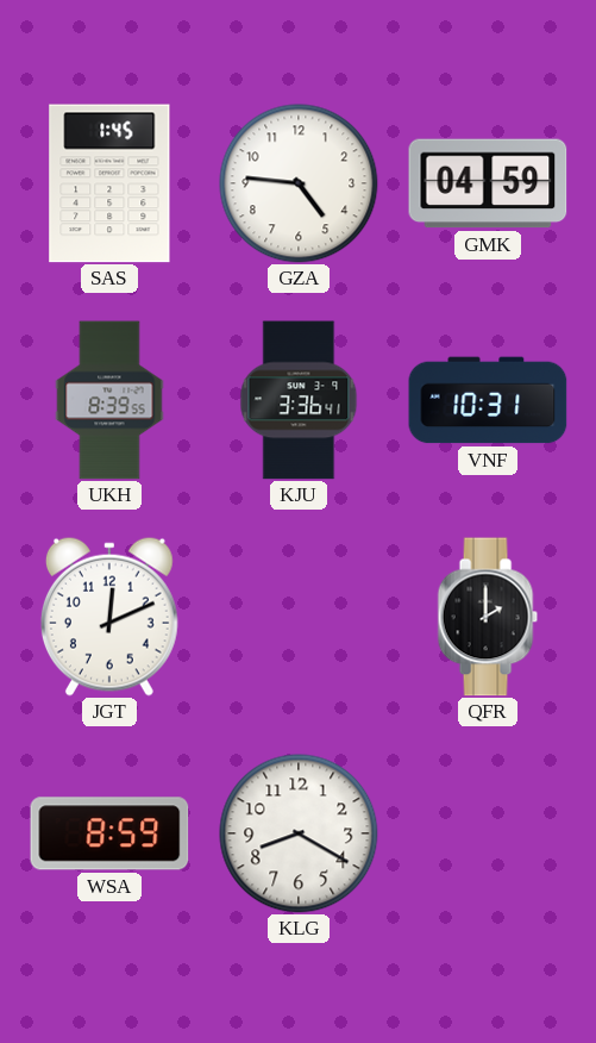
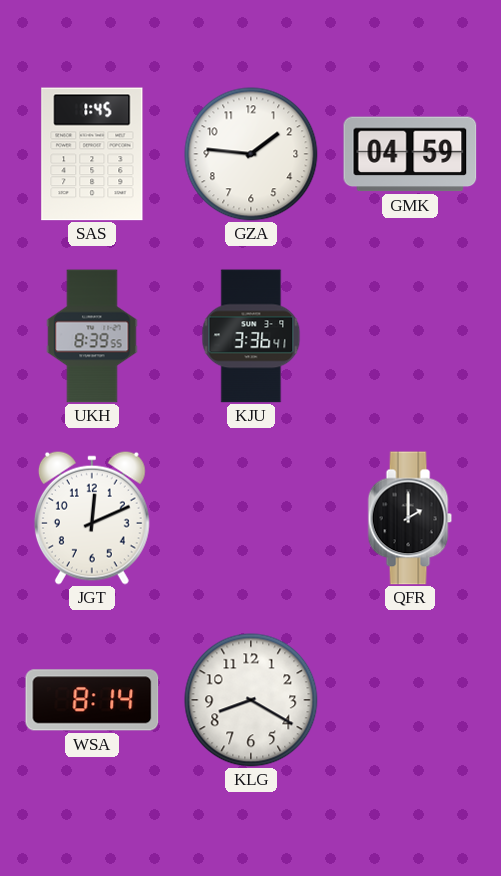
GZA: 4:46 -> 1:46
VNF: 10:31 -> none
WSA: 8:59 -> 8:14
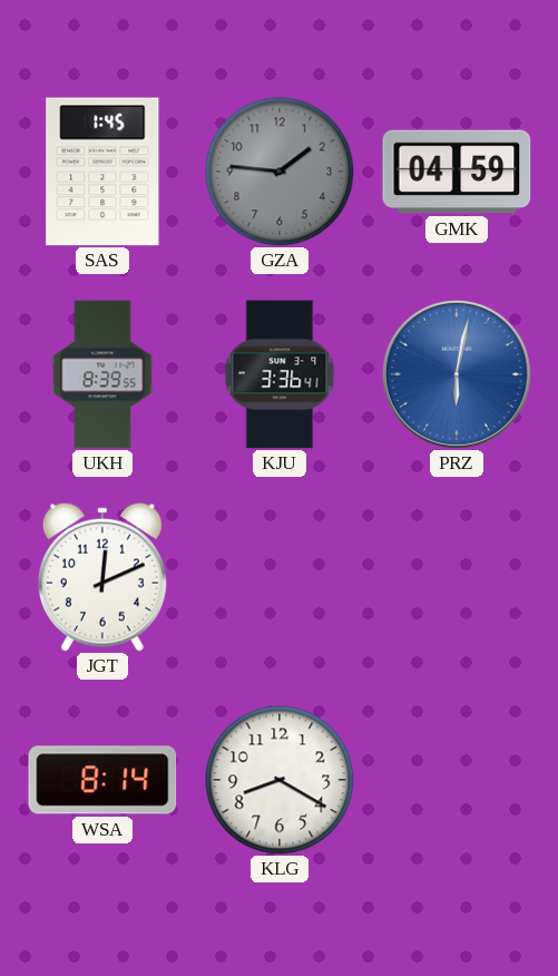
GZA dial: white -> grey
PRZ: none -> 6:02
QFR: 2:00 -> none
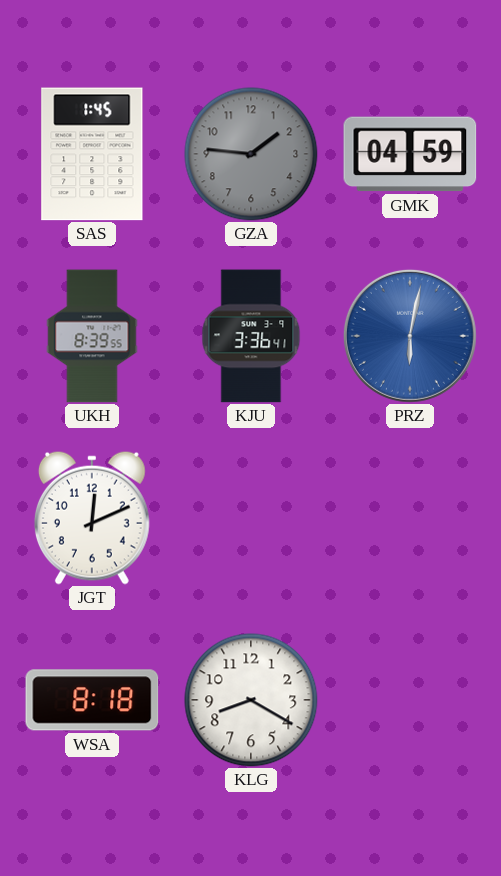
WSA: 8:14 -> 8:18
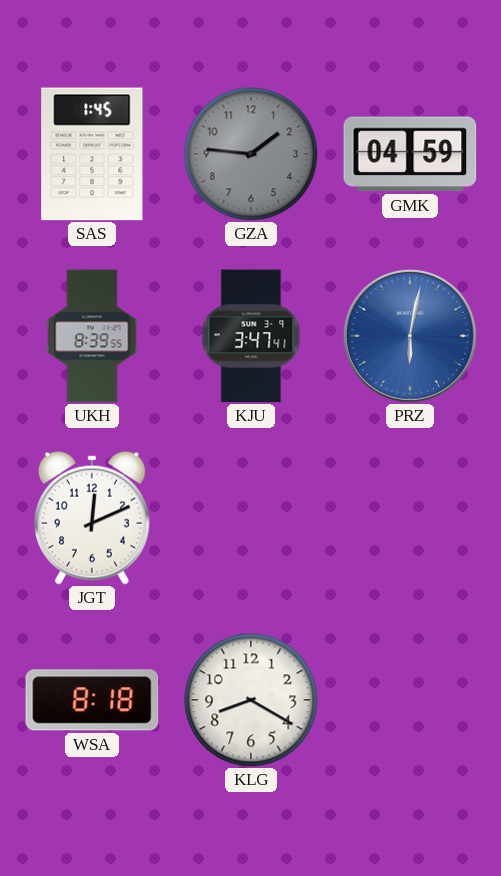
KJU: 3:36 -> 3:47
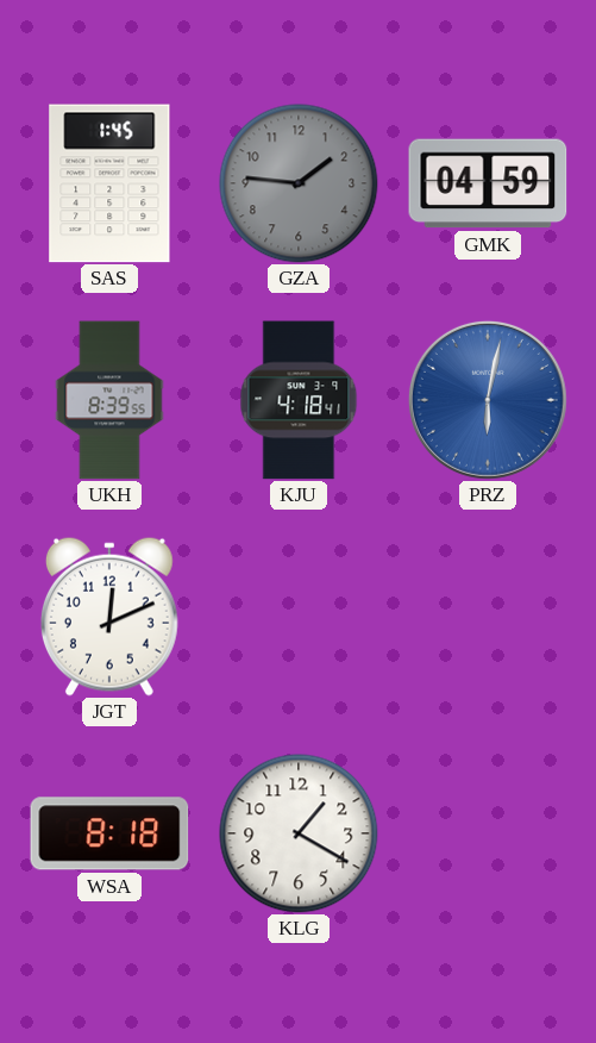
KJU: 3:47 -> 4:18
KLG: 8:20 -> 1:20
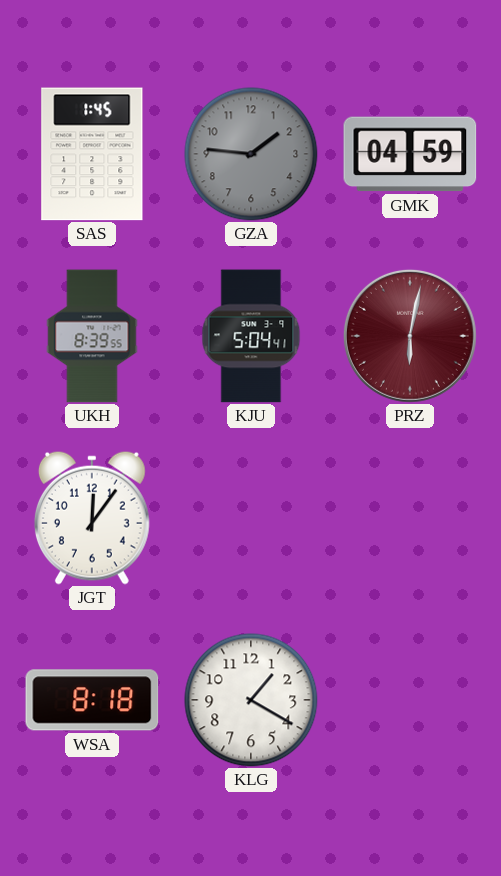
KJU: 4:18 -> 5:04
PRZ dial: blue -> burgundy
JGT: 12:11 -> 12:06
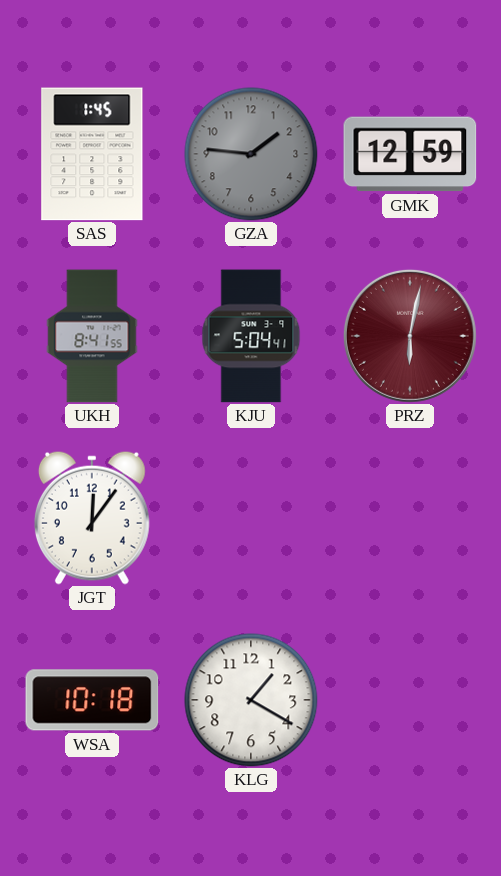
GMK: 04:59 -> 12:59
UKH: 8:39 -> 8:41
WSA: 8:18 -> 10:18
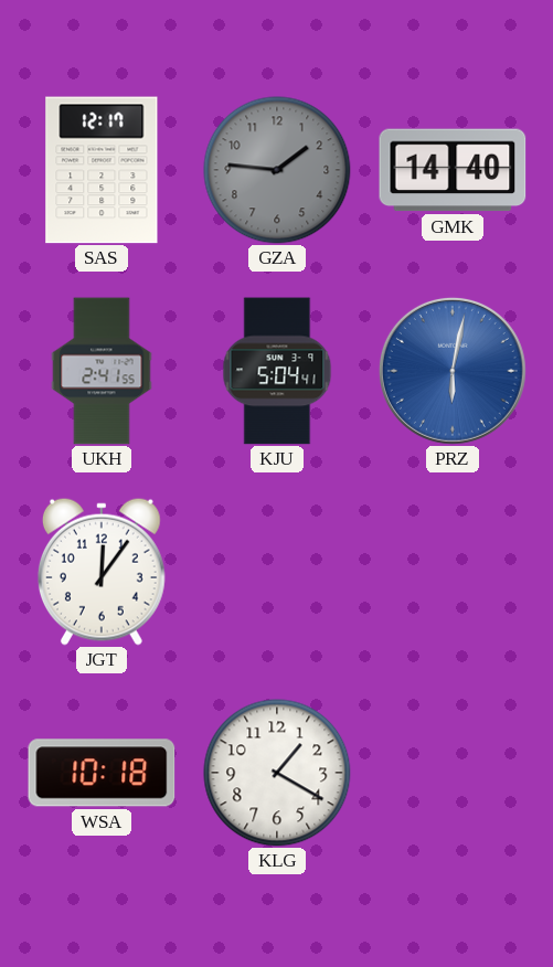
SAS: 1:45 -> 12:17
GMK: 12:59 -> 14:40
UKH: 8:41 -> 2:41
PRZ dial: burgundy -> blue
